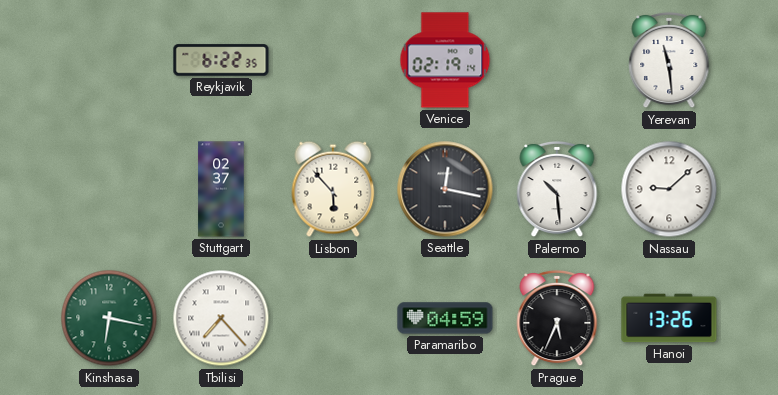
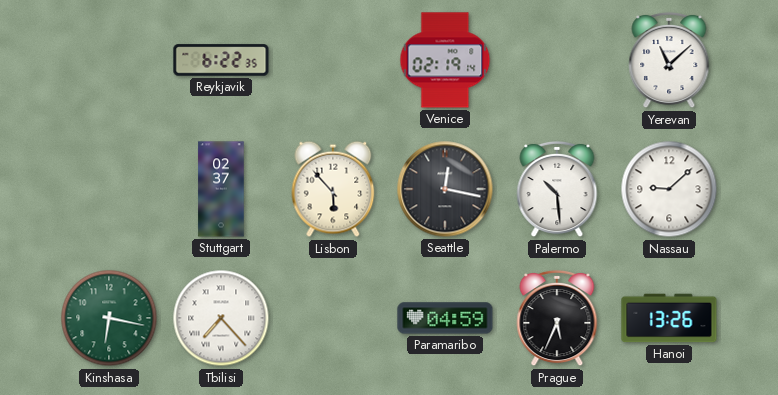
Yerevan: 11:29 -> 11:08
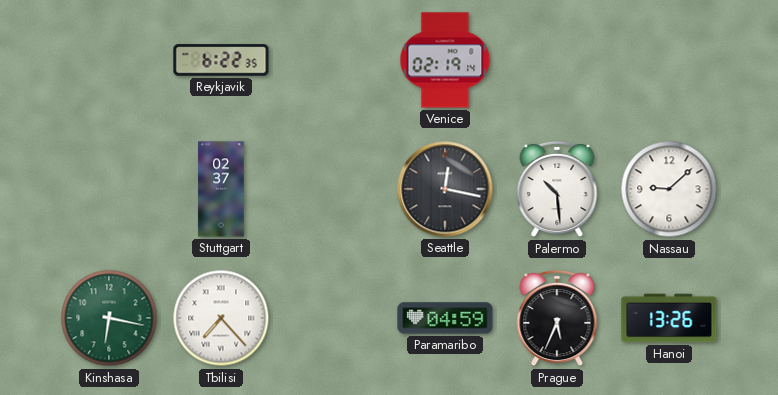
Yerevan: 11:08 -> none
Lisbon: 5:53 -> none
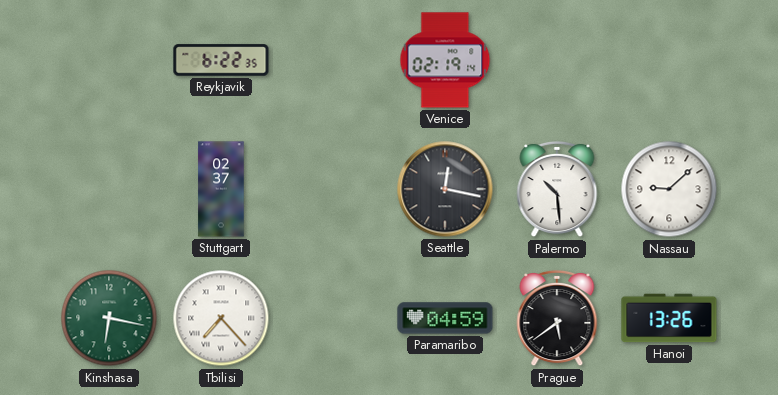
Prague: 5:34 -> 5:39
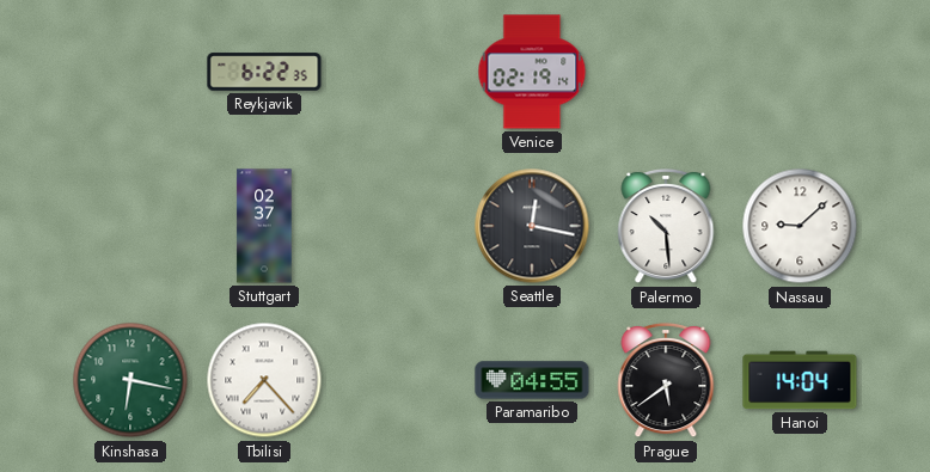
Paramaribo: 04:59 -> 04:55
Hanoi: 13:26 -> 14:04
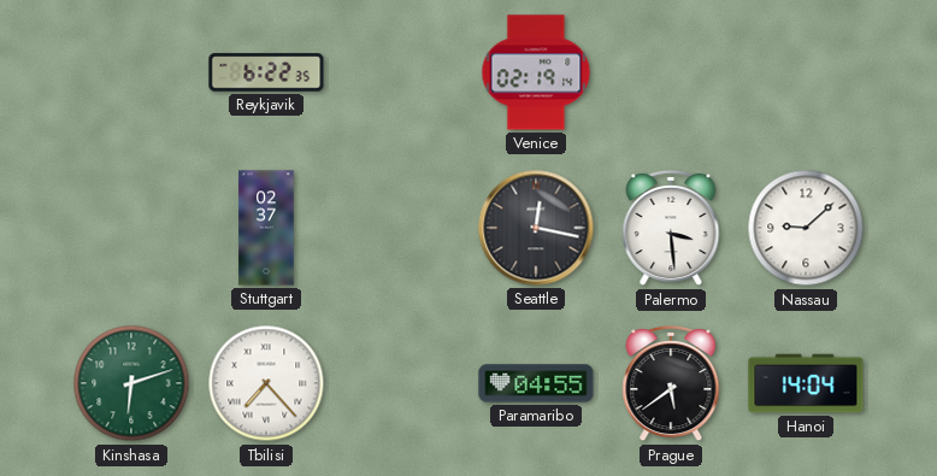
Palermo: 10:29 -> 3:29
Kinshasa: 6:17 -> 6:12
